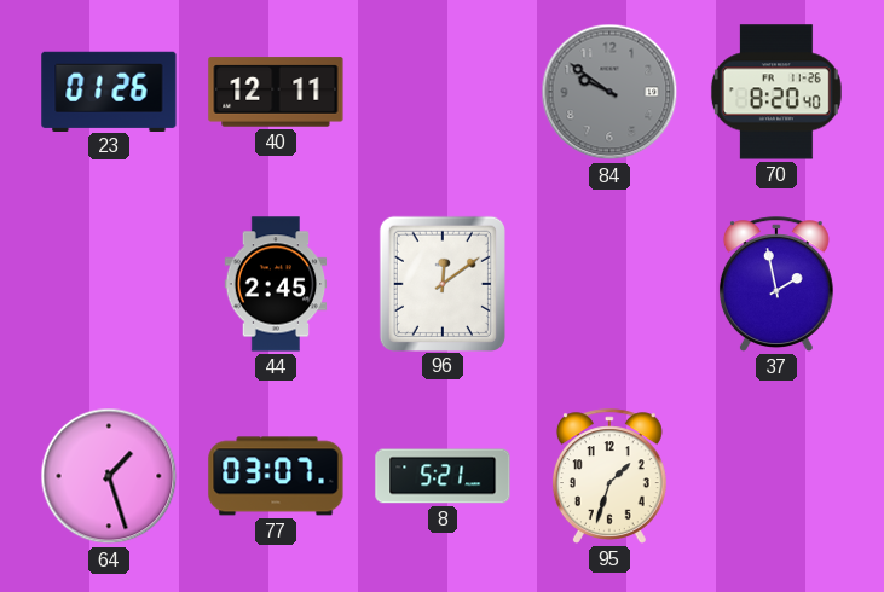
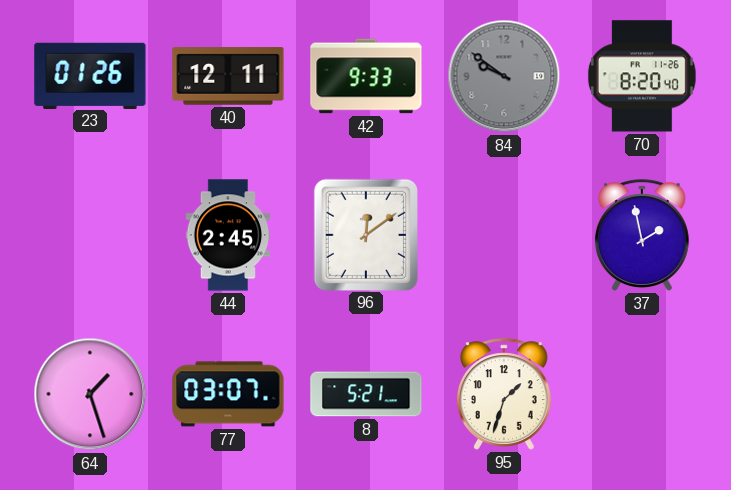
42: none -> 9:33
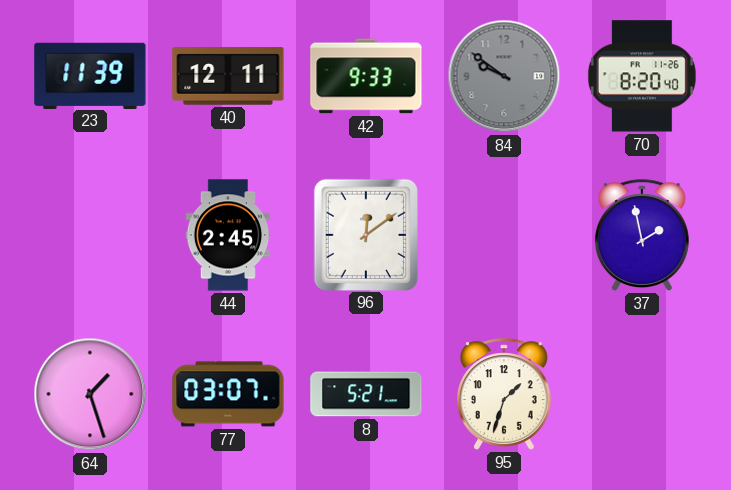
23: 01:26 -> 11:39
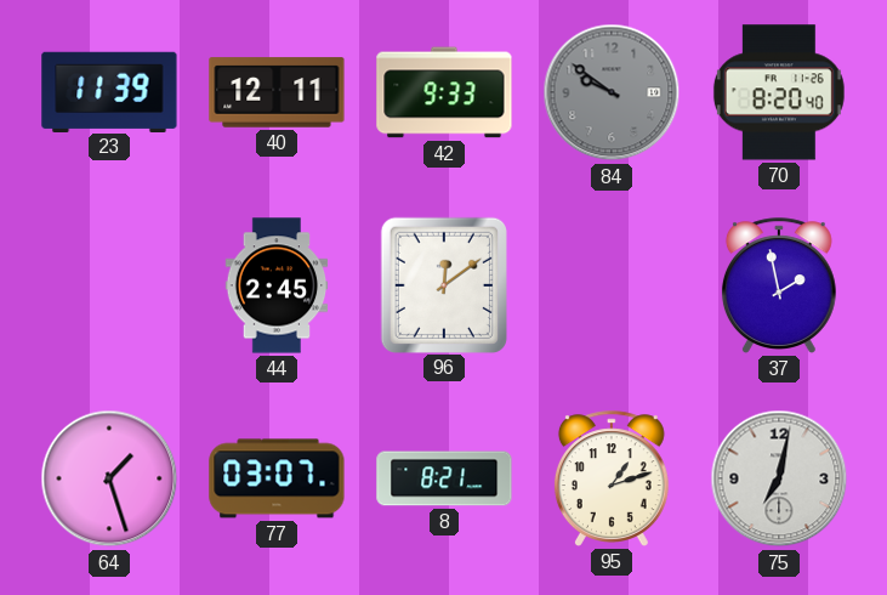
8: 5:21 -> 8:21
95: 1:33 -> 1:12
75: none -> 7:02
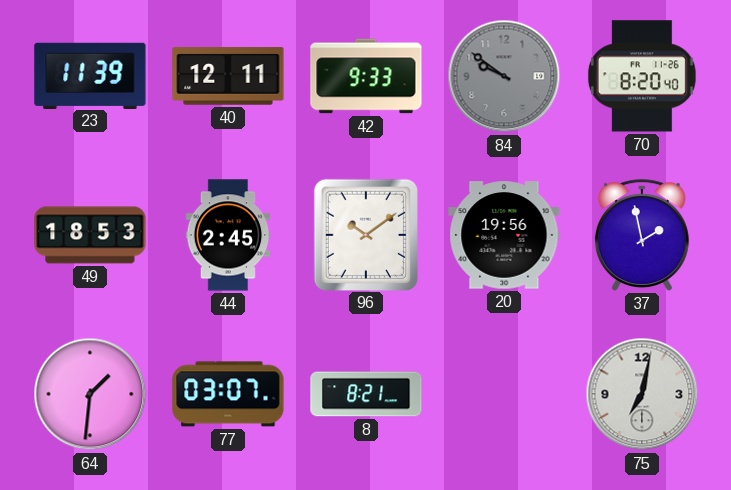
49: none -> 18:53
96: 12:09 -> 10:09
20: none -> 19:56
64: 1:27 -> 1:31
95: 1:12 -> none
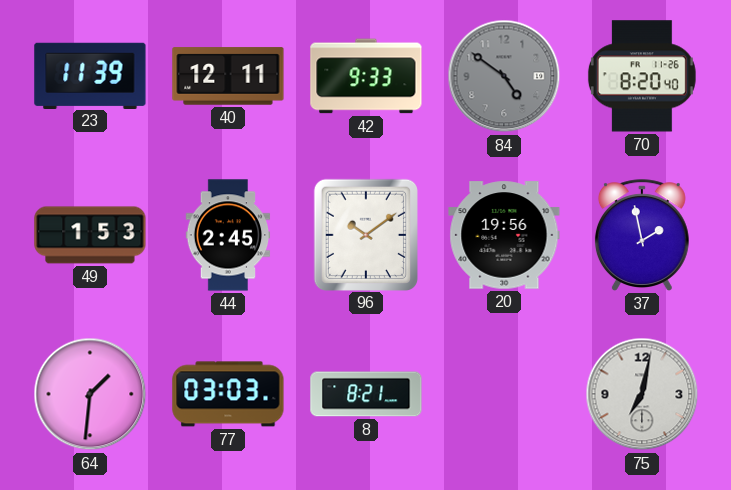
84: 9:51 -> 4:51
49: 18:53 -> 1:53
77: 03:07 -> 03:03
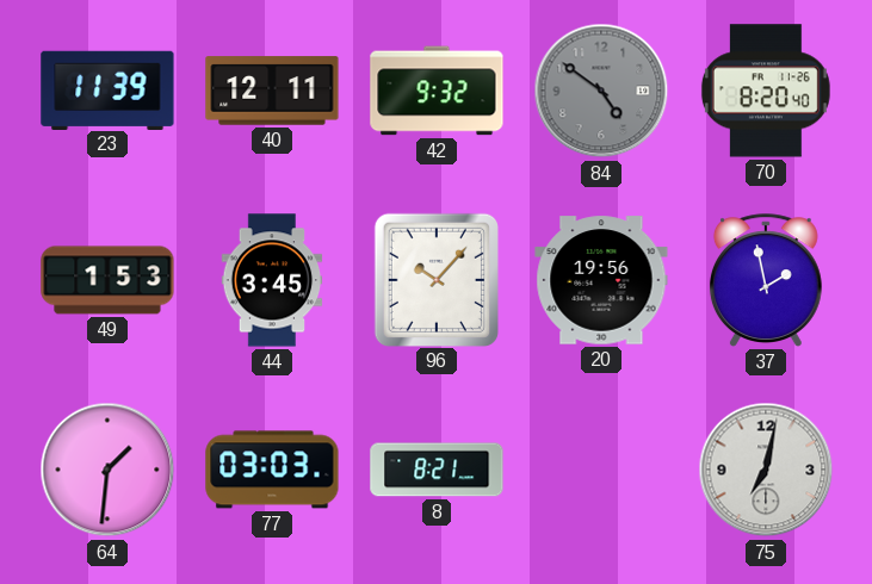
42: 9:33 -> 9:32
44: 2:45 -> 3:45
96: 10:09 -> 10:07
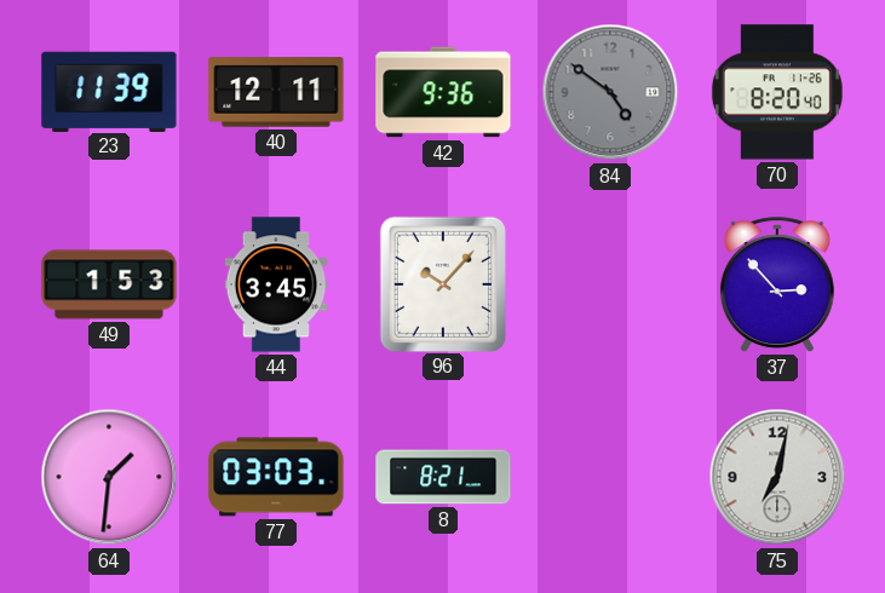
42: 9:32 -> 9:36
20: 19:56 -> none
37: 1:58 -> 2:53
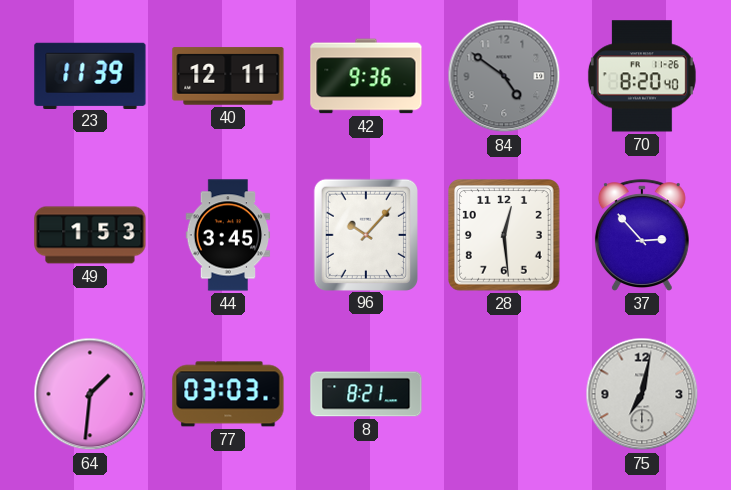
28: none -> 12:29
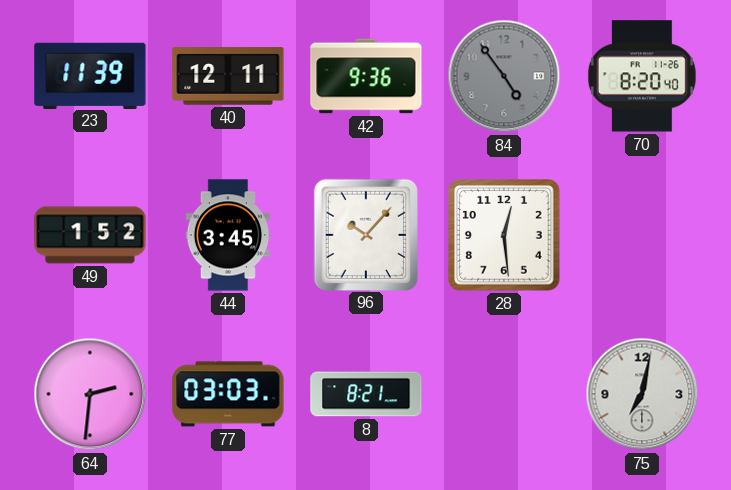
84: 4:51 -> 4:54
49: 1:53 -> 1:52
37: 2:53 -> none
64: 1:31 -> 2:31
